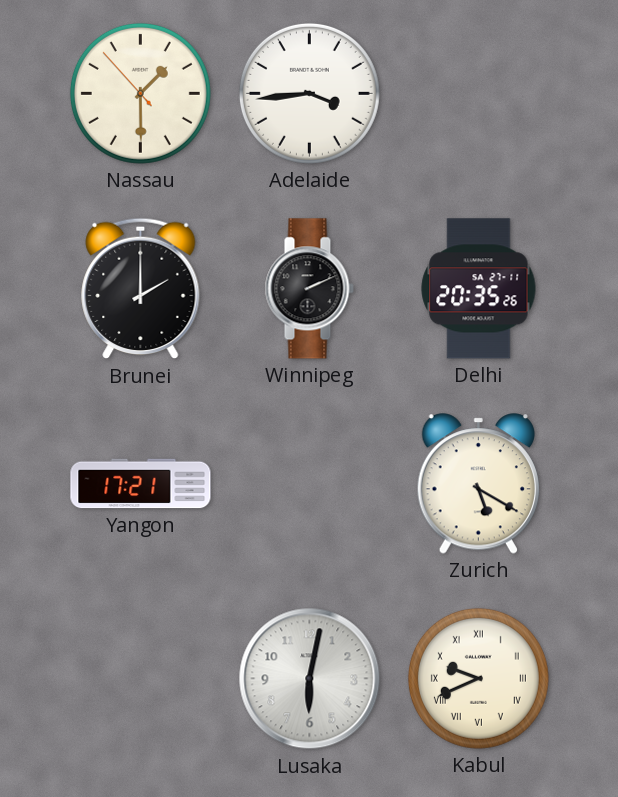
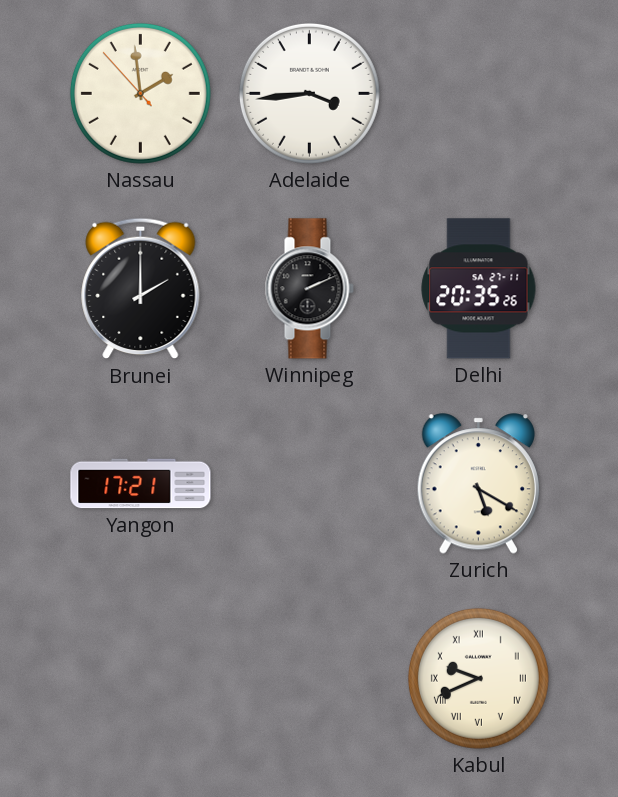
Nassau: 1:29 -> 1:58
Lusaka: 6:02 -> none
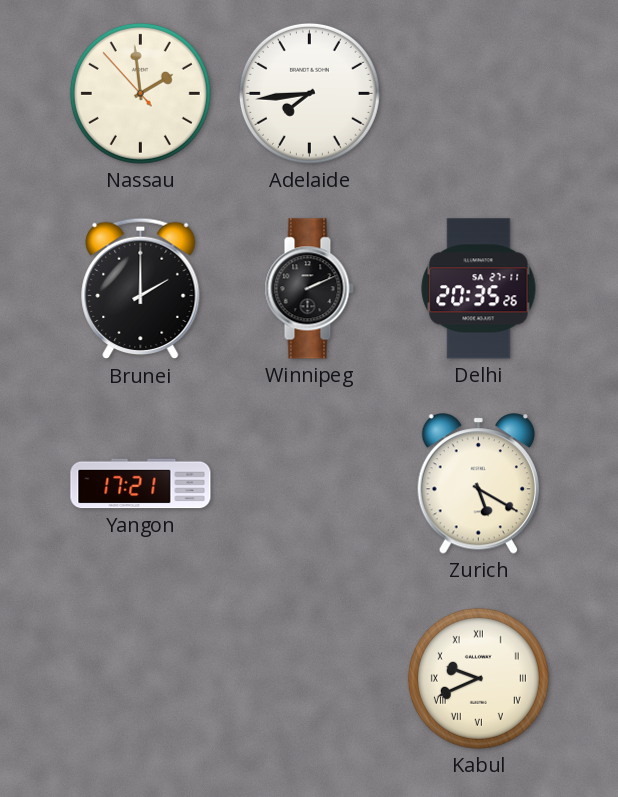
Adelaide: 3:44 -> 7:44
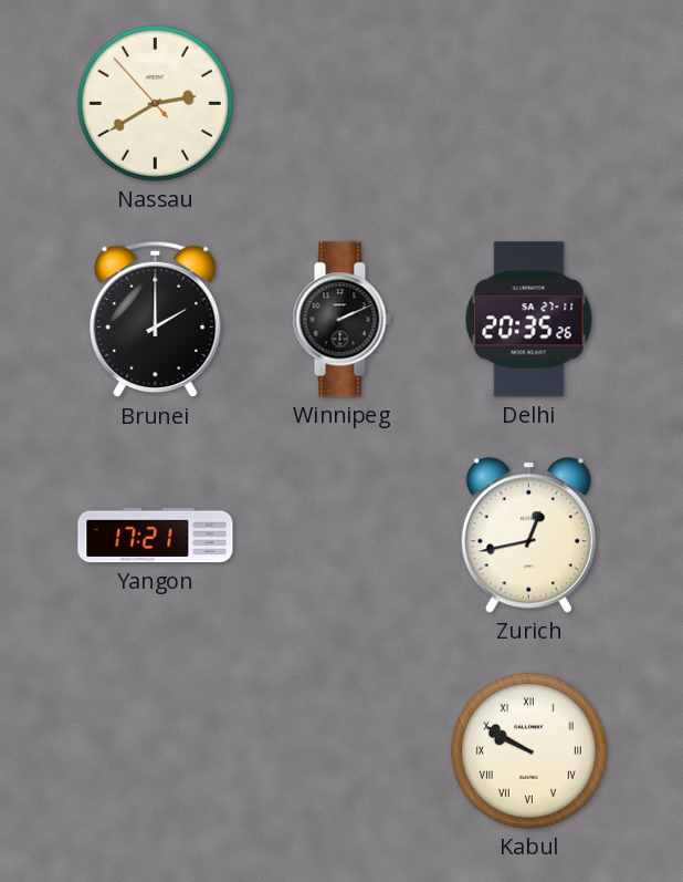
Nassau: 1:58 -> 2:39
Adelaide: 7:44 -> none
Zurich: 5:20 -> 12:43
Kabul: 9:41 -> 9:50
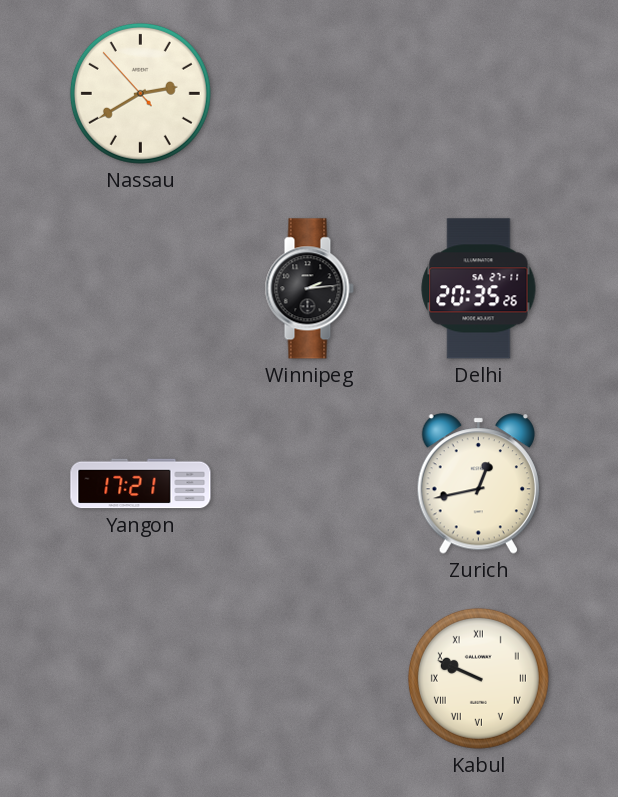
Brunei: 2:00 -> none
Winnipeg: 2:11 -> 2:14
Kabul: 9:50 -> 9:49
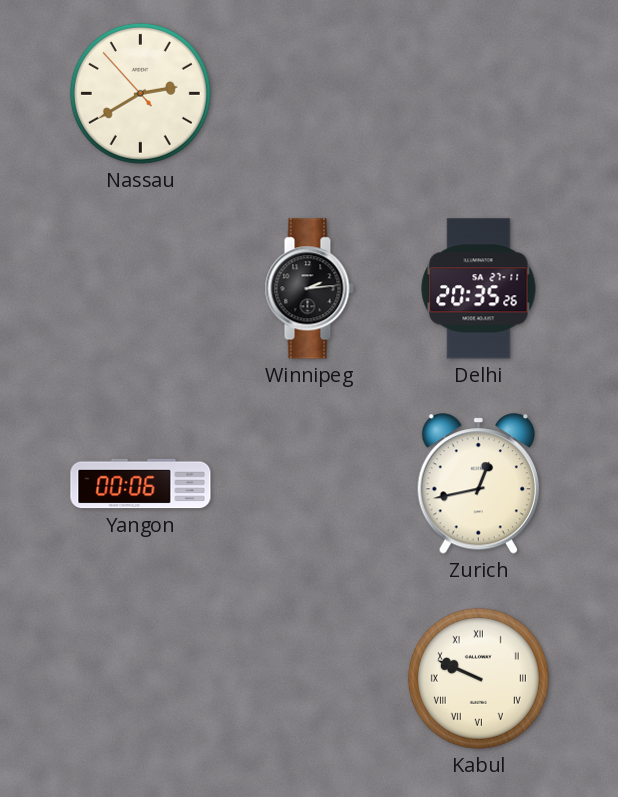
Yangon: 17:21 -> 00:06
